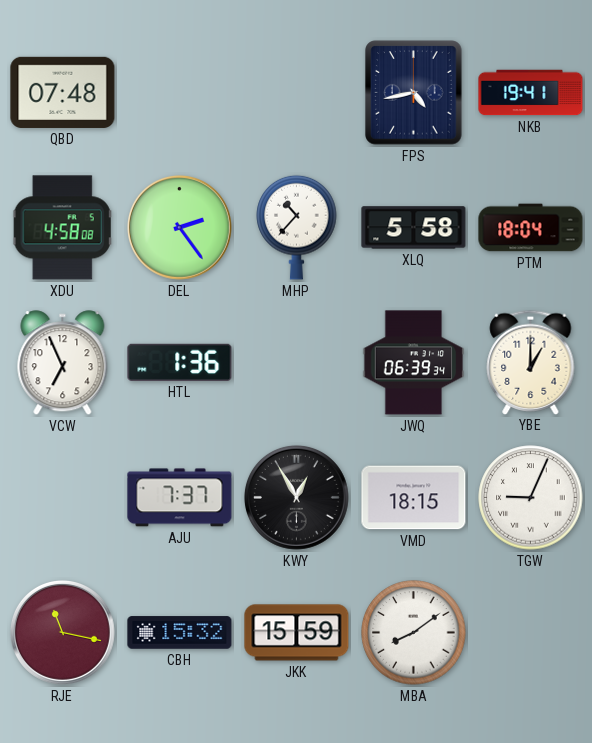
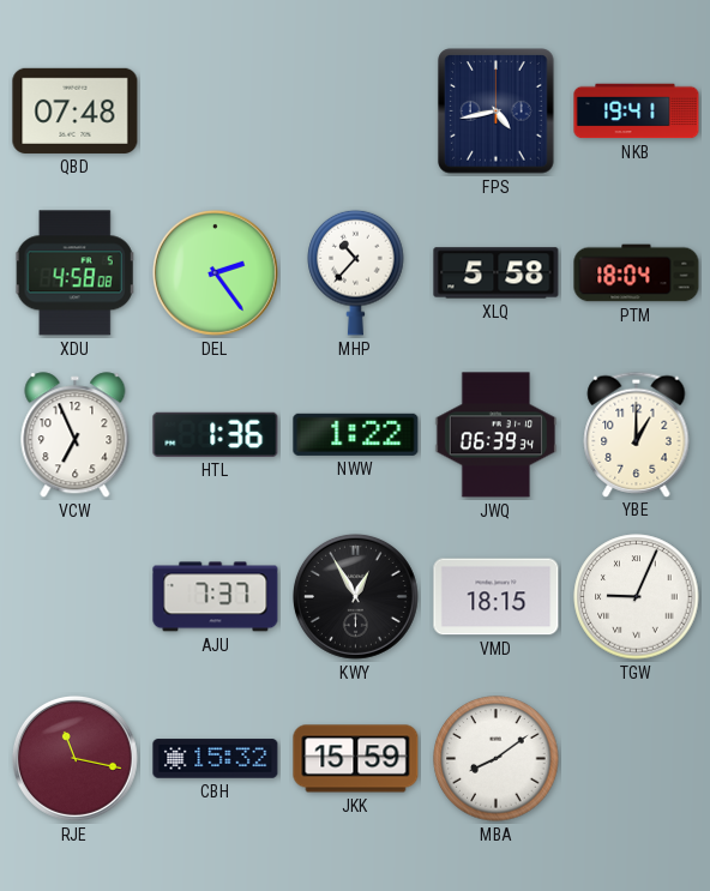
NWW: none -> 1:22
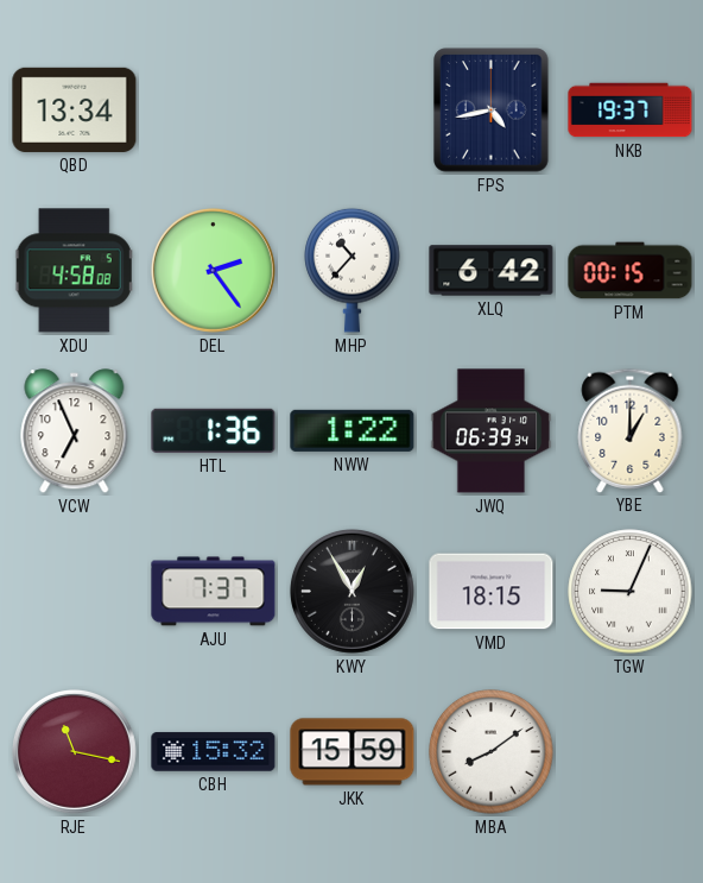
QBD: 07:48 -> 13:34
NKB: 19:41 -> 19:37
XLQ: 5:58 -> 6:42
PTM: 18:04 -> 00:15
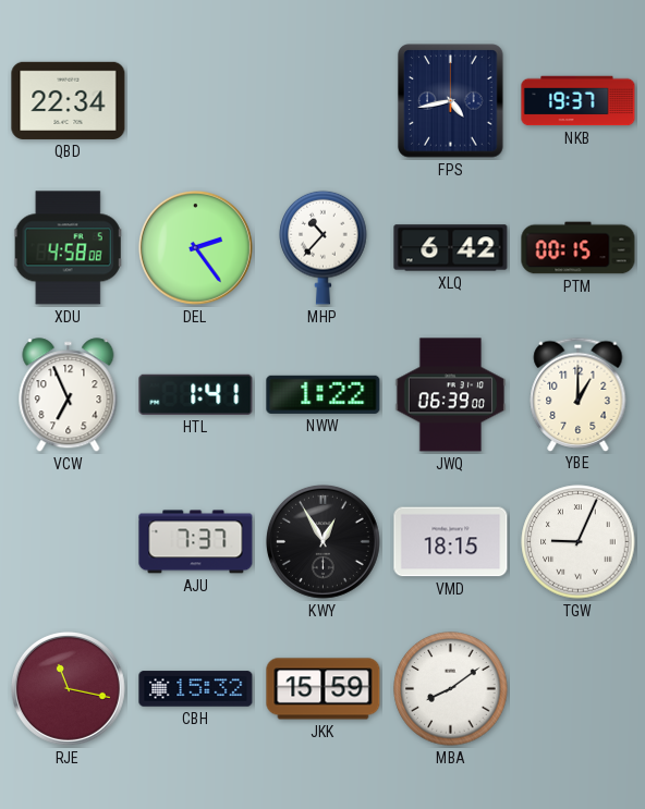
QBD: 13:34 -> 22:34
HTL: 1:36 -> 1:41
JWQ: 06:39:34 -> 06:39:00
